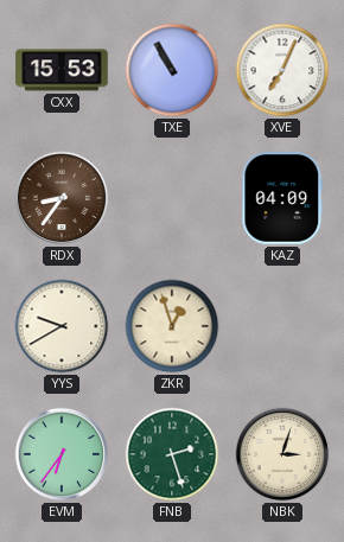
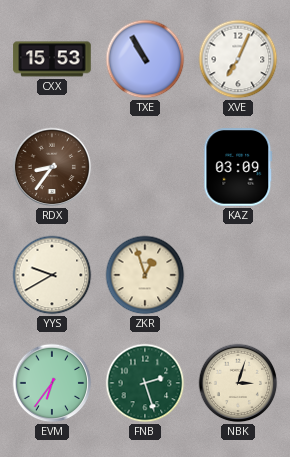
KAZ: 04:09 -> 03:09
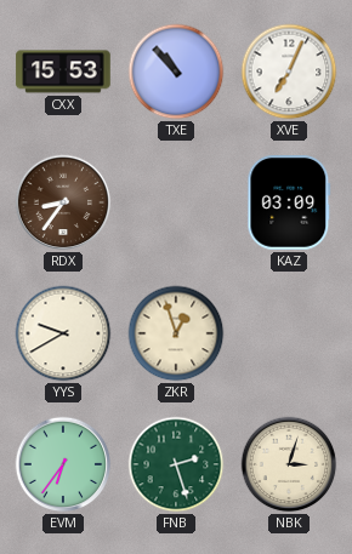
TXE: 10:55 -> 10:53
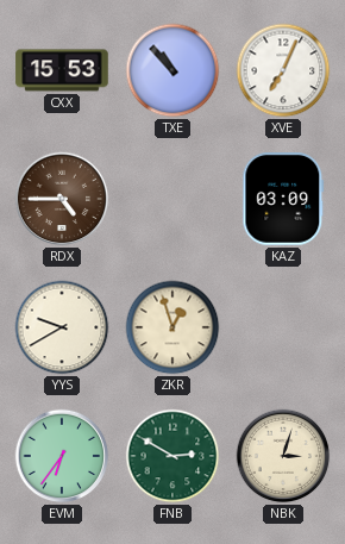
RDX: 8:36 -> 4:45
FNB: 2:27 -> 2:50
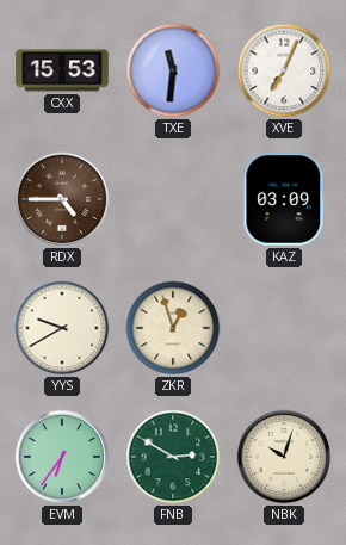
TXE: 10:53 -> 11:31
NBK: 3:03 -> 10:03
